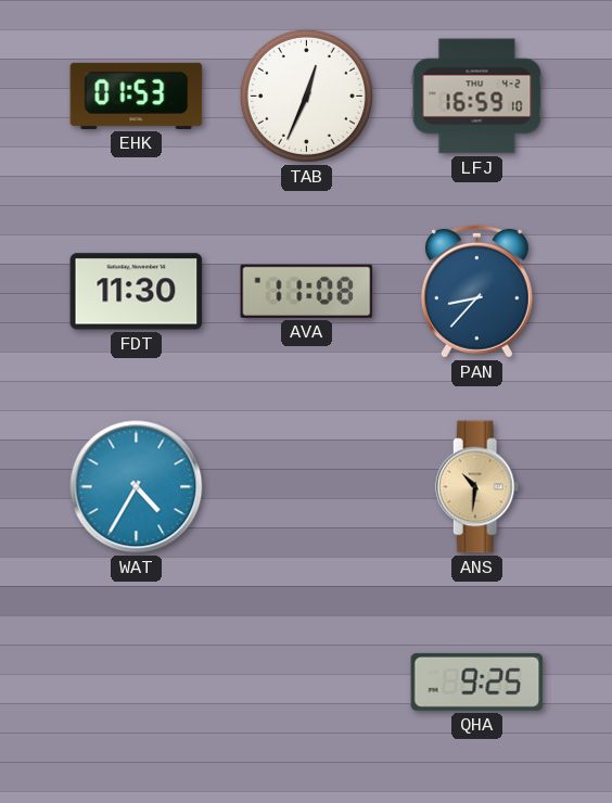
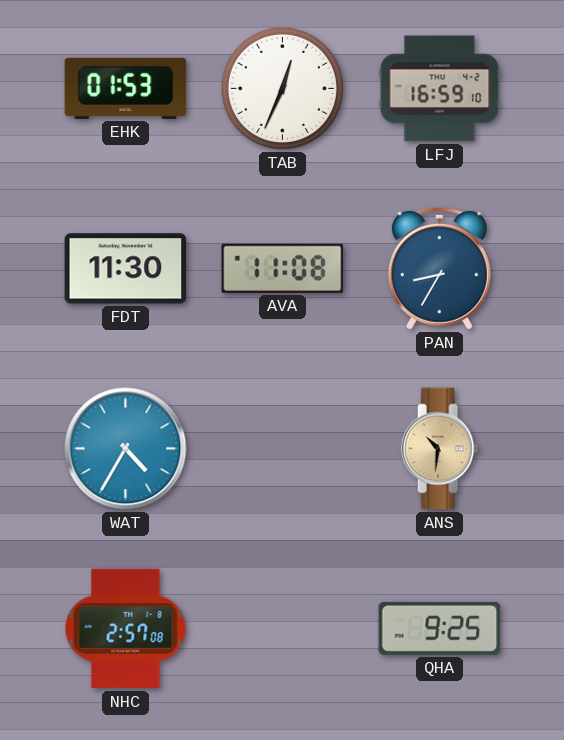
PAN: 8:37 -> 8:35
NHC: none -> 2:57
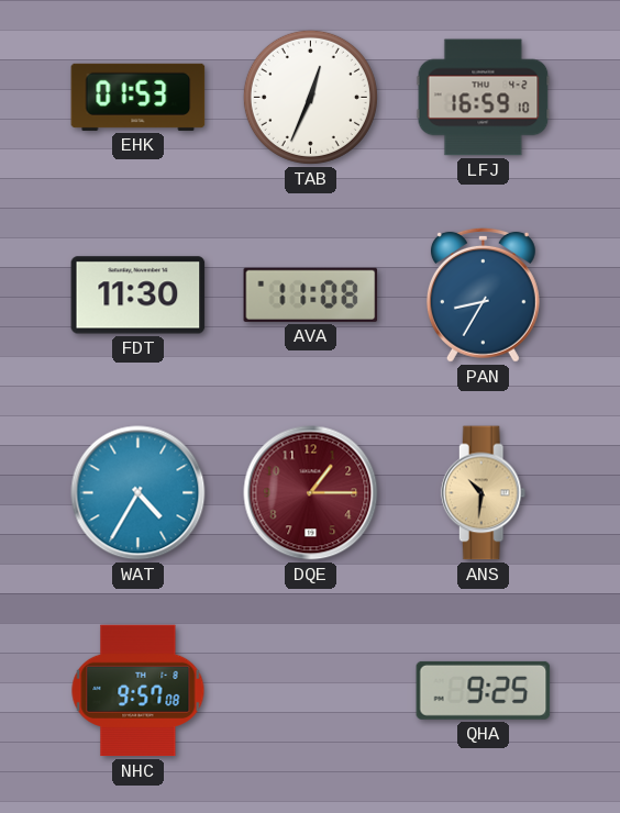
DQE: none -> 1:15
NHC: 2:57 -> 9:57
